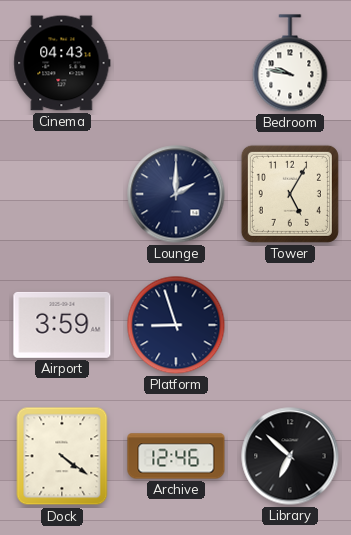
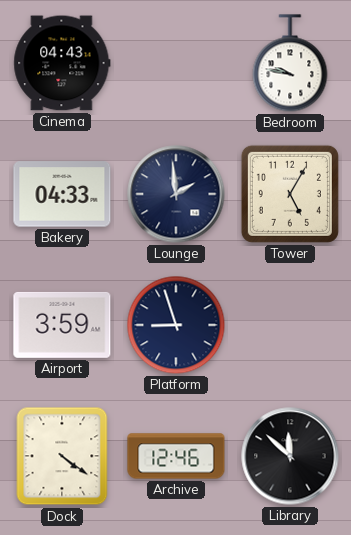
Bakery: none -> 04:33
Lounge: 2:00 -> 1:59
Library: 6:52 -> 11:52
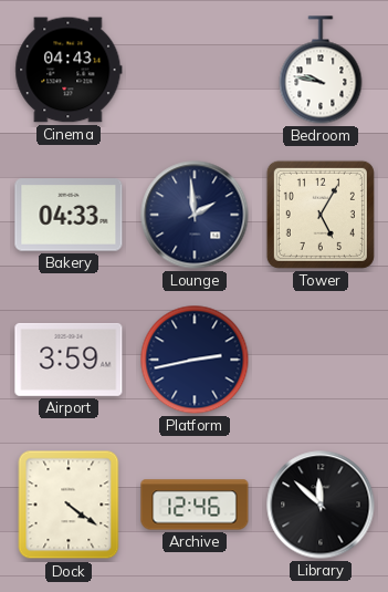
Platform: 8:57 -> 2:43
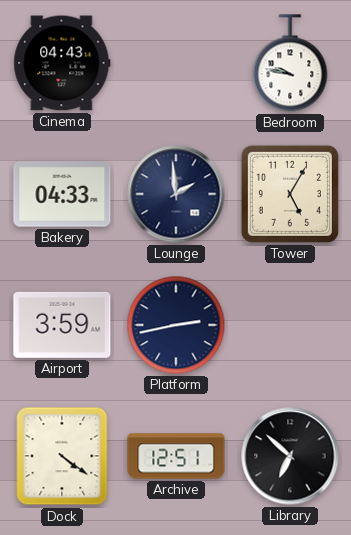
Archive: 12:46 -> 12:51
Library: 11:52 -> 6:52
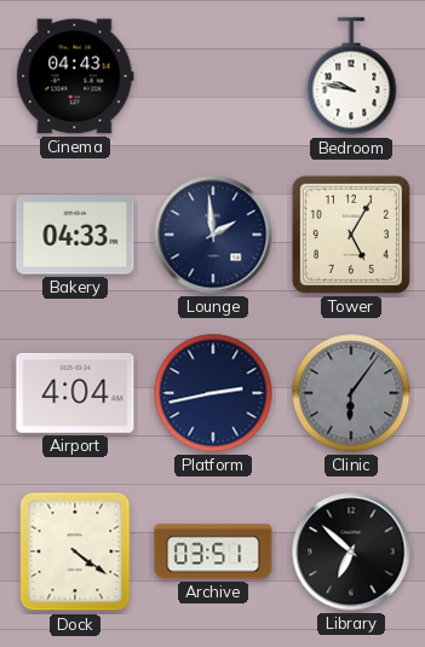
Airport: 3:59 -> 4:04
Clinic: none -> 6:06
Archive: 12:51 -> 03:51
